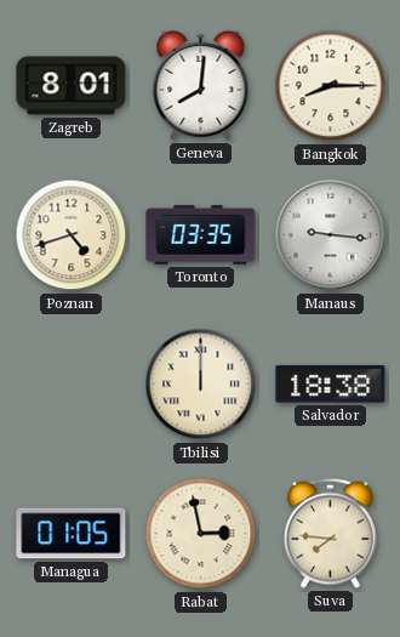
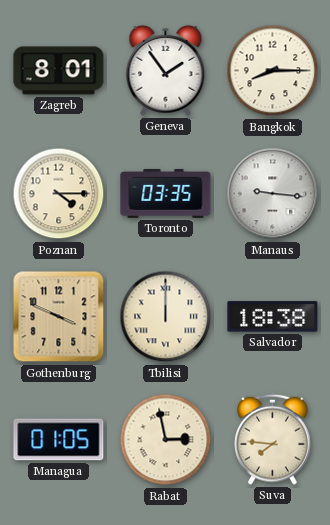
Geneva: 8:01 -> 1:54
Poznan: 4:42 -> 4:15
Gothenburg: none -> 3:49
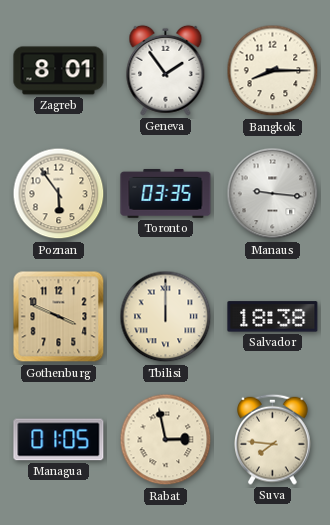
Poznan: 4:15 -> 5:54
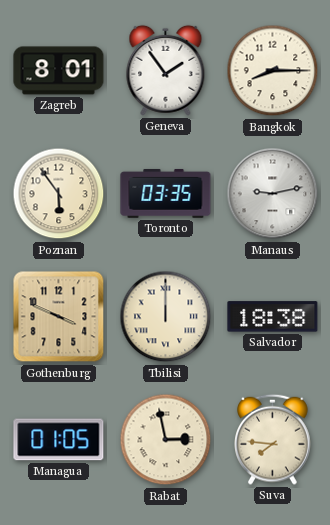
Manaus: 9:16 -> 9:13
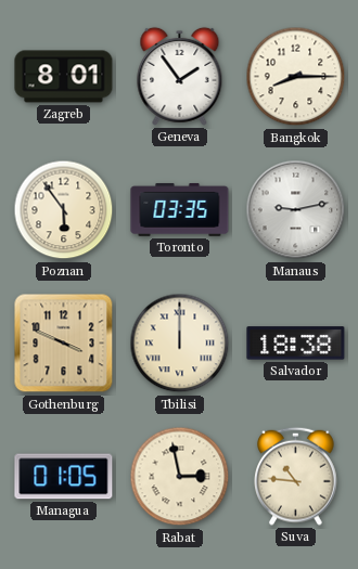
Suva: 7:46 -> 10:46
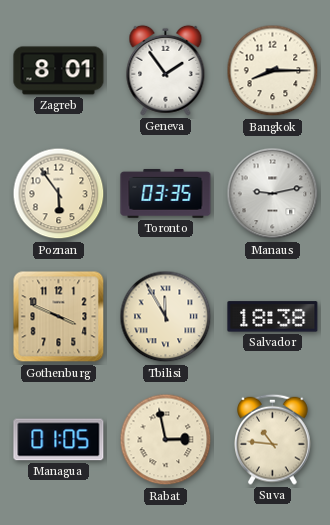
Tbilisi: 12:00 -> 11:55
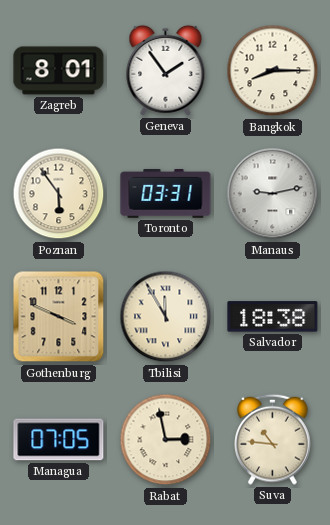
Toronto: 03:35 -> 03:31
Managua: 01:05 -> 07:05
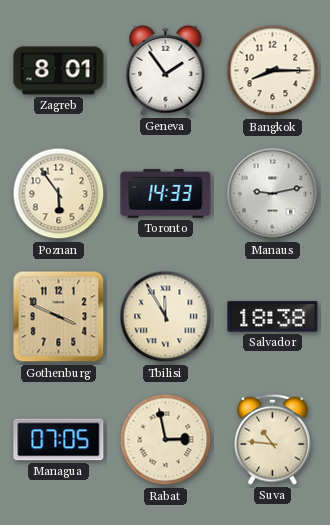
Toronto: 03:31 -> 14:33
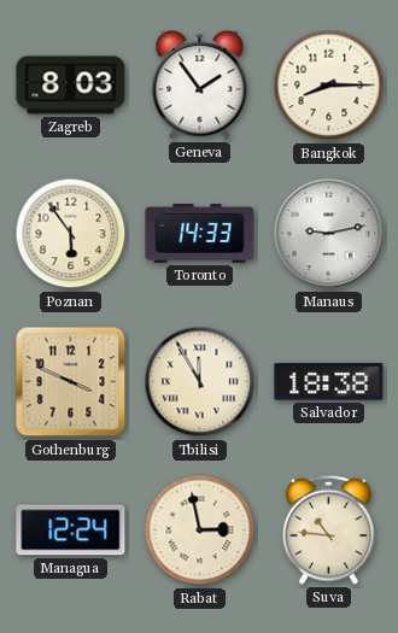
Zagreb: 8:01 -> 8:03
Managua: 07:05 -> 12:24
